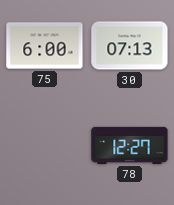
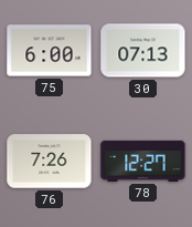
76: none -> 7:26
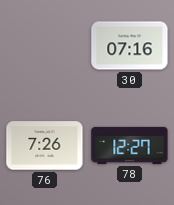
75: 6:00 -> none
30: 07:13 -> 07:16
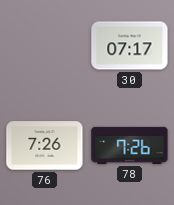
30: 07:16 -> 07:17
78: 12:27 -> 7:26
